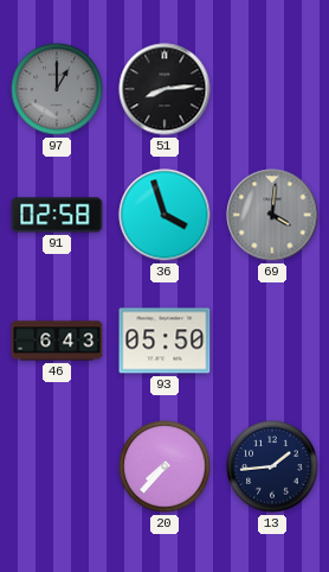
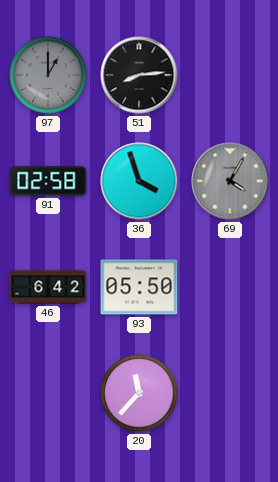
69: 4:01 -> 4:05
46: 6:43 -> 6:42
20: 7:37 -> 11:37
13: 1:44 -> none
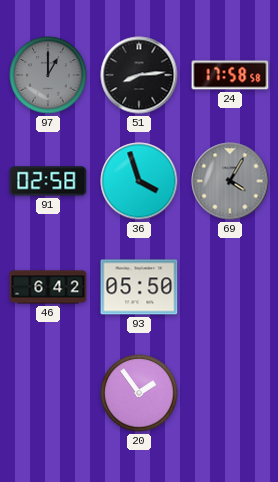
24: none -> 17:58
20: 11:37 -> 1:54
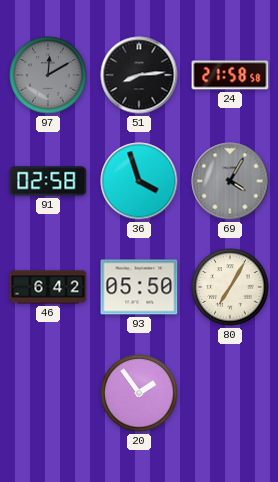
97: 1:00 -> 12:10
24: 17:58 -> 21:58
80: none -> 7:05
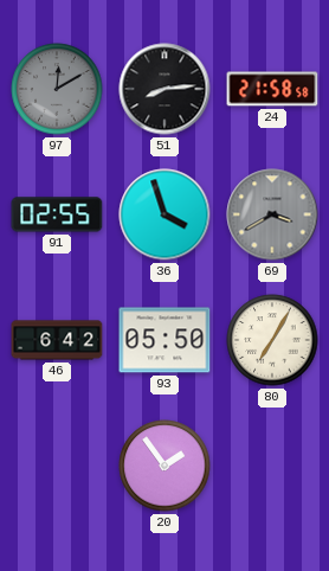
91: 02:58 -> 02:55
69: 4:05 -> 3:40
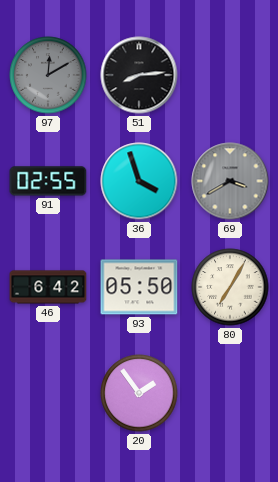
24: 21:58 -> none
